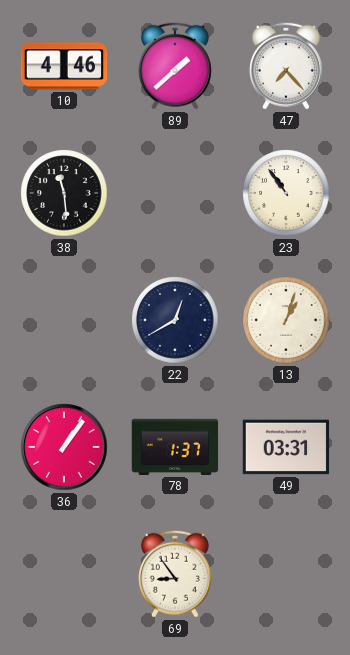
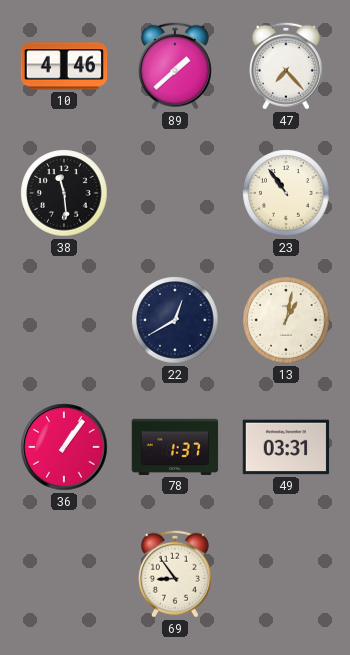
13: 1:03 -> 1:02
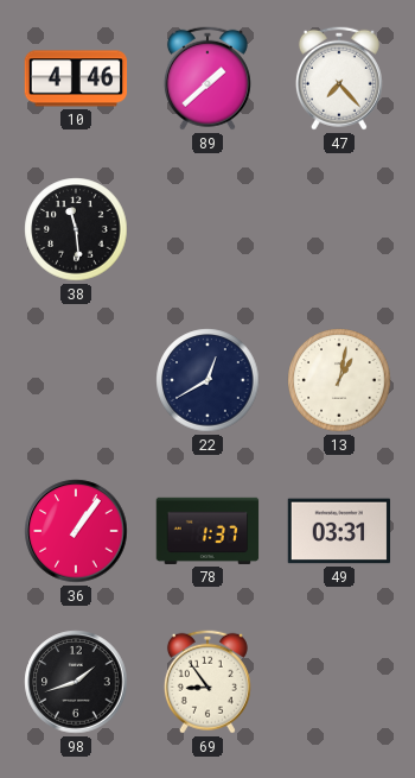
23: 10:54 -> none
98: none -> 1:42
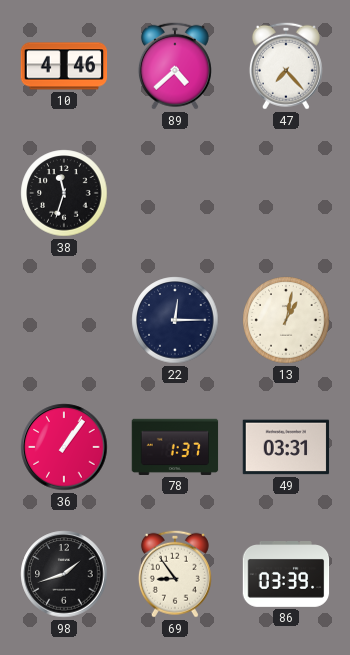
89: 1:38 -> 4:38
38: 11:29 -> 11:33
22: 12:40 -> 12:15
86: none -> 03:39
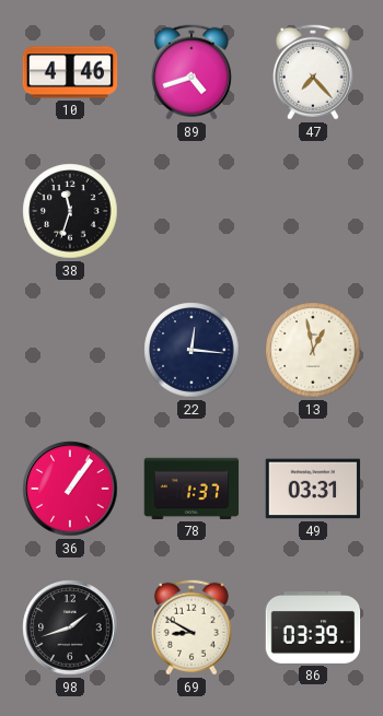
89: 4:38 -> 4:42
22: 12:15 -> 12:16
13: 1:02 -> 12:58
69: 8:54 -> 8:50
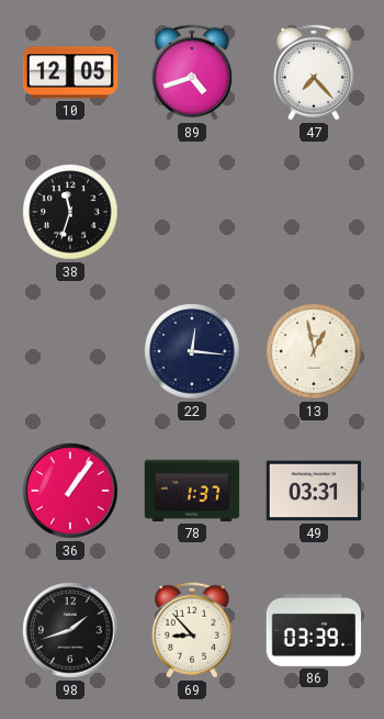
10: 4:46 -> 12:05
69: 8:50 -> 8:53
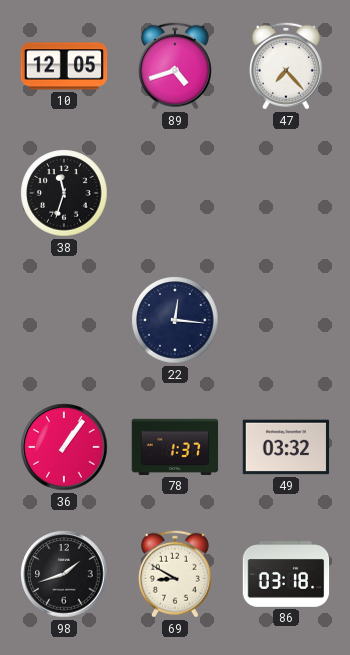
13: 12:58 -> none
49: 03:31 -> 03:32
69: 8:53 -> 8:50
86: 03:39 -> 03:18
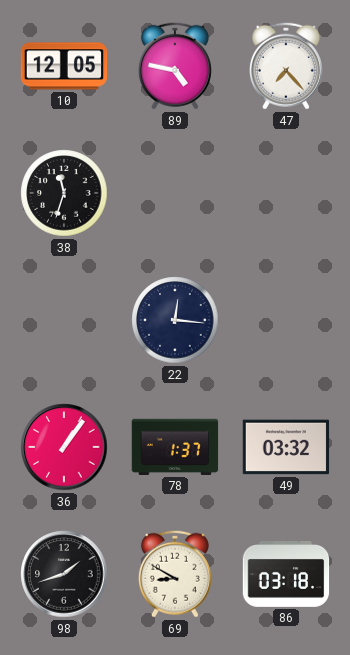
89: 4:42 -> 4:47
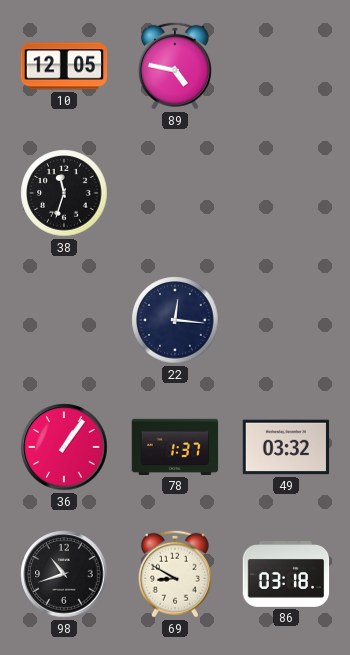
47: 7:23 -> none
98: 1:42 -> 10:42
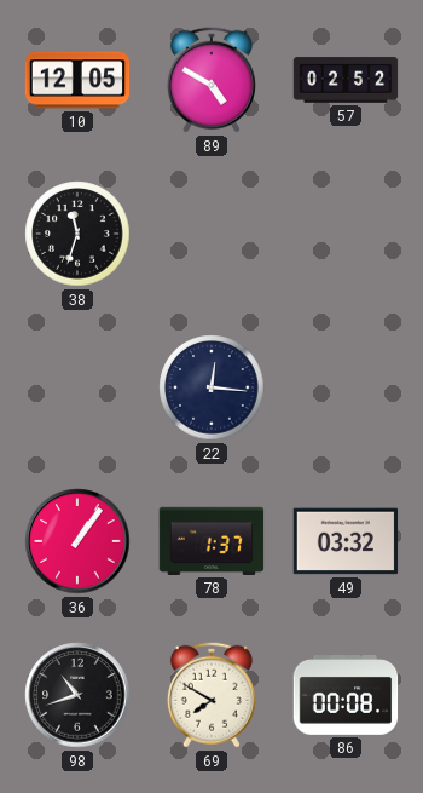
89: 4:47 -> 4:50
57: none -> 02:52
69: 8:50 -> 7:50
86: 03:18 -> 00:08
